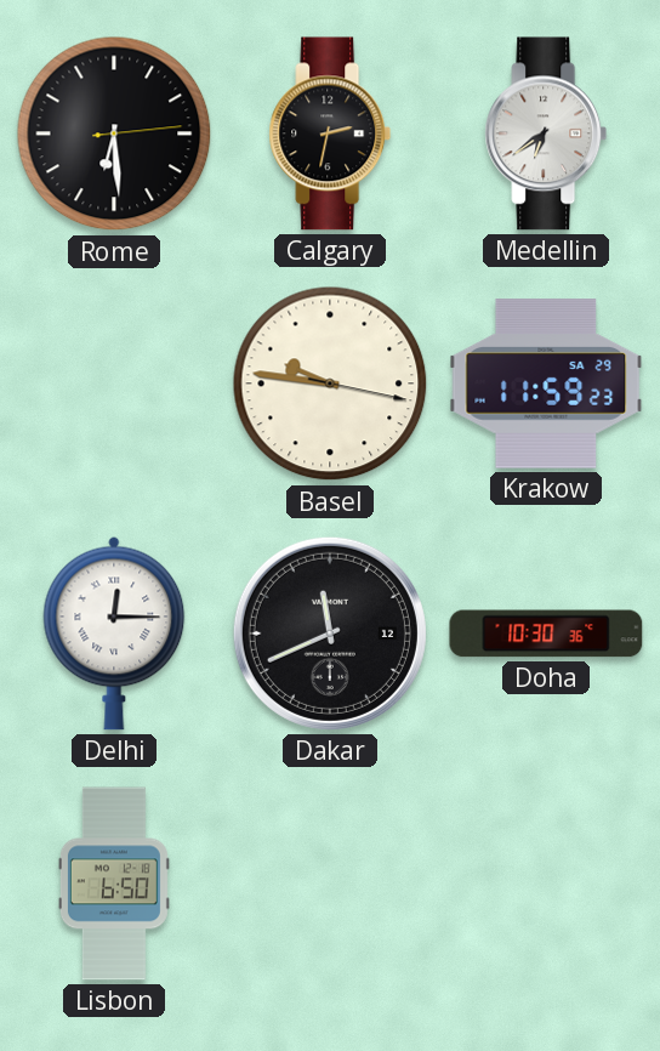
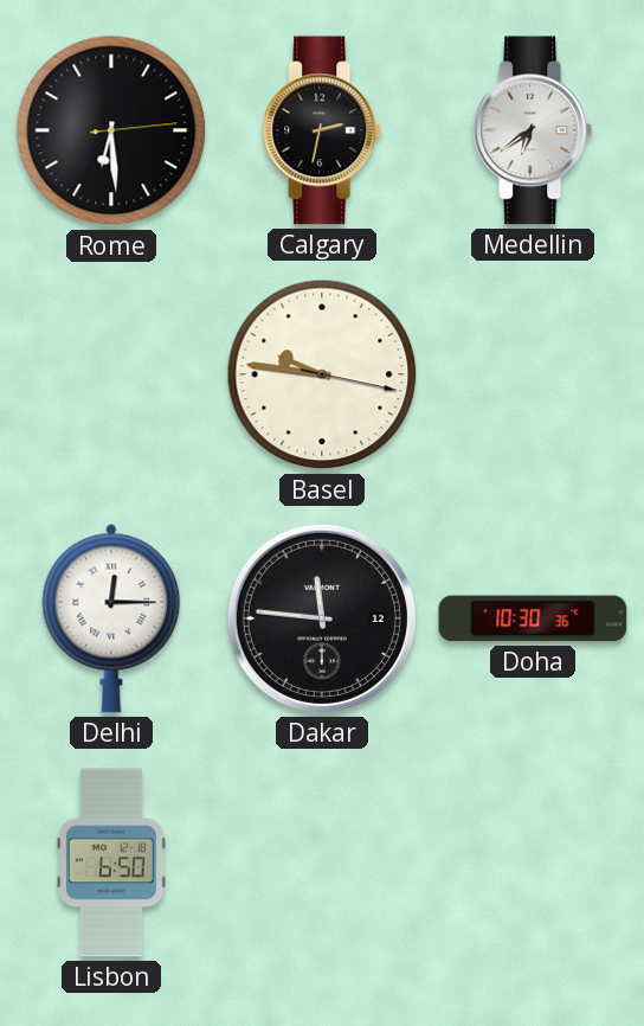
Krakow: 11:59 -> none
Dakar: 11:41 -> 11:46
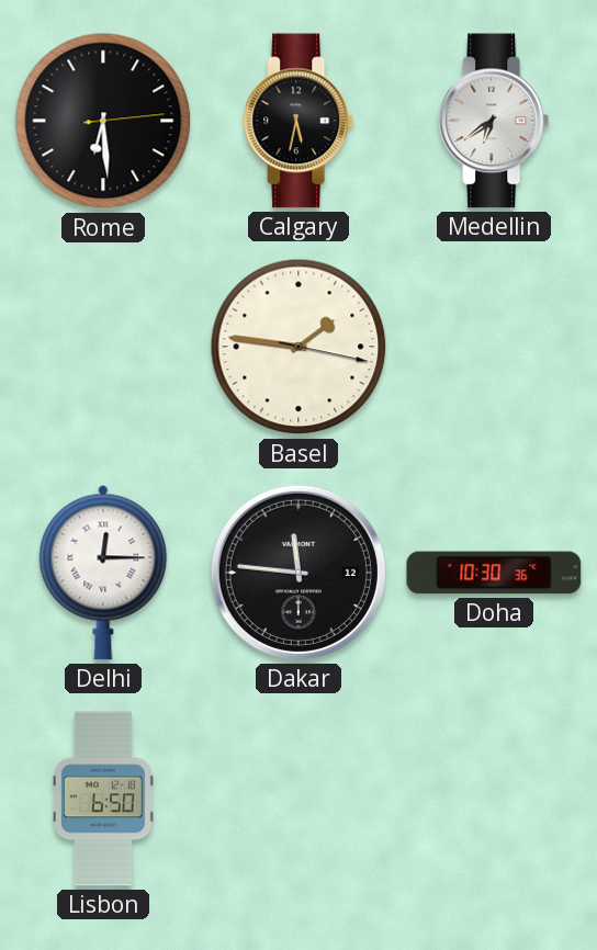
Calgary: 2:32 -> 5:32
Basel: 9:46 -> 1:46
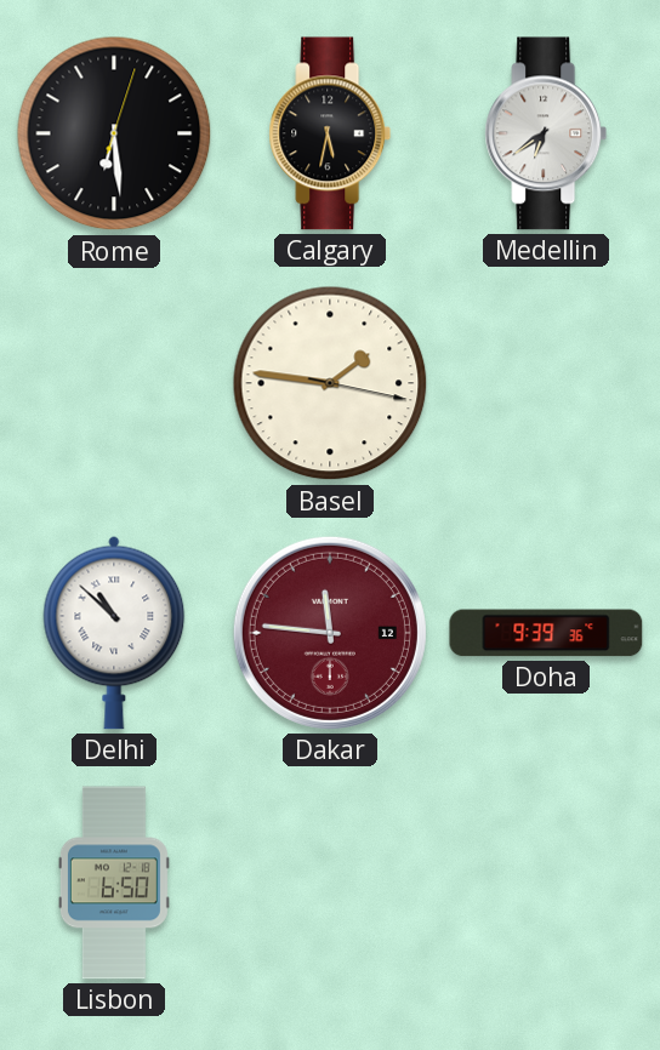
Rome: 6:29:14 -> 6:29:03
Delhi: 12:15 -> 10:52
Dakar dial: black -> burgundy
Doha: 10:30 -> 9:39
